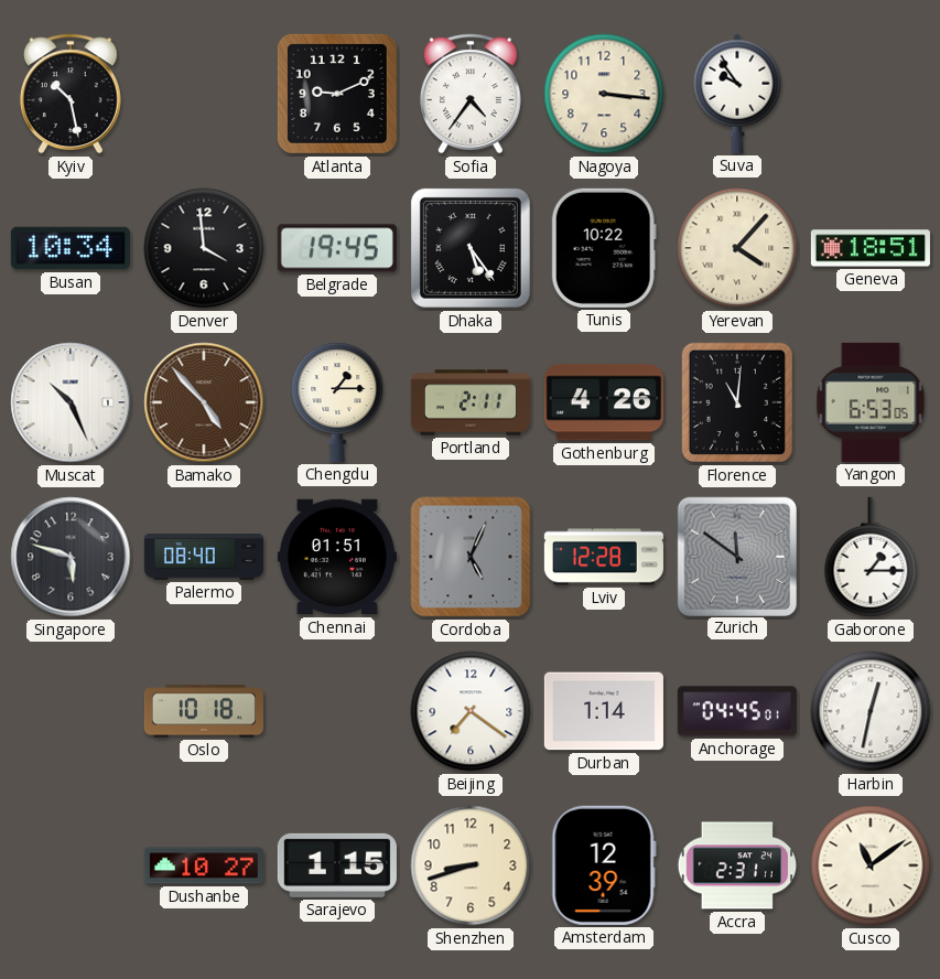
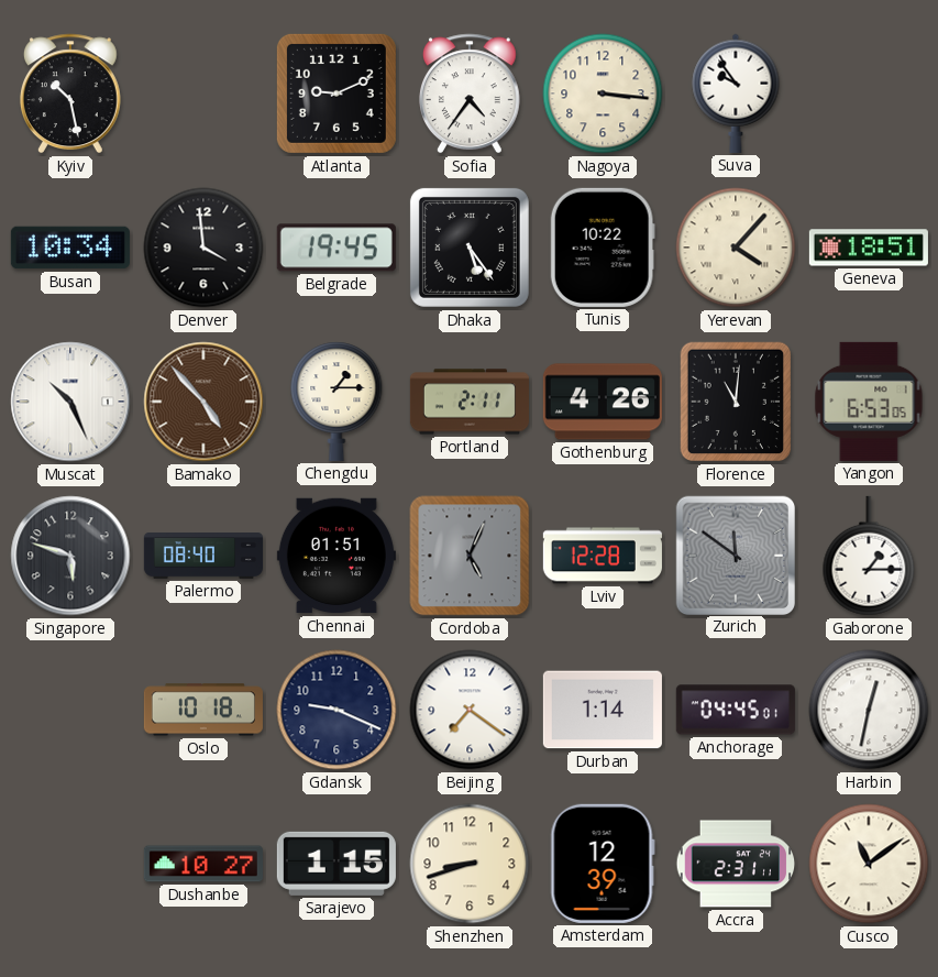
Gdansk: none -> 9:19
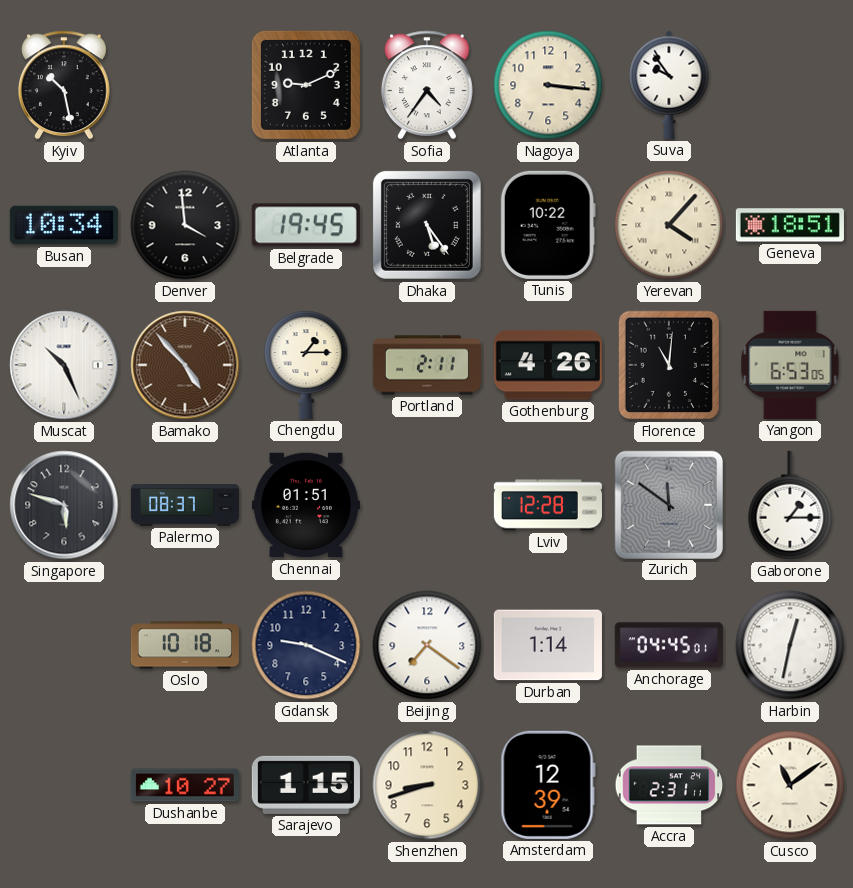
Palermo: 08:40 -> 08:37
Cordoba: 5:04 -> none
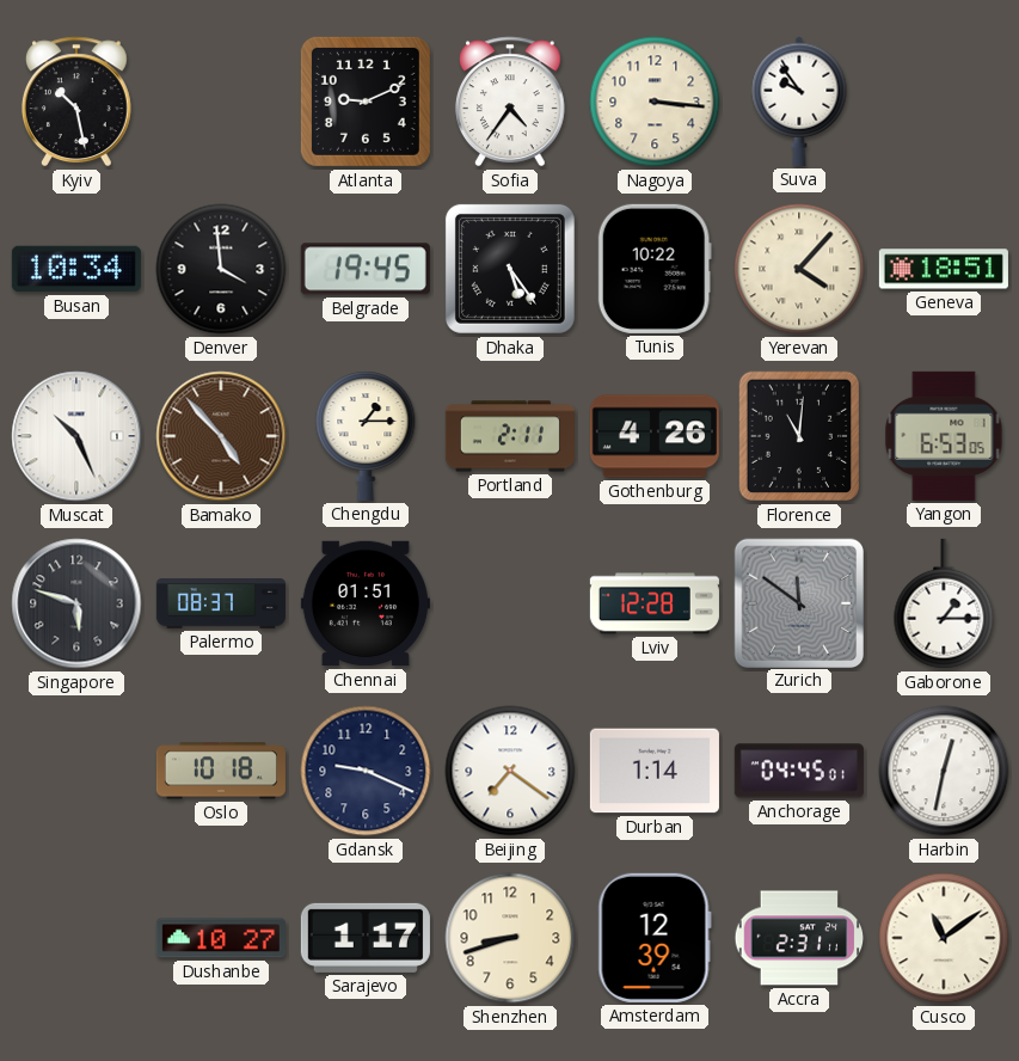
Sarajevo: 1:15 -> 1:17
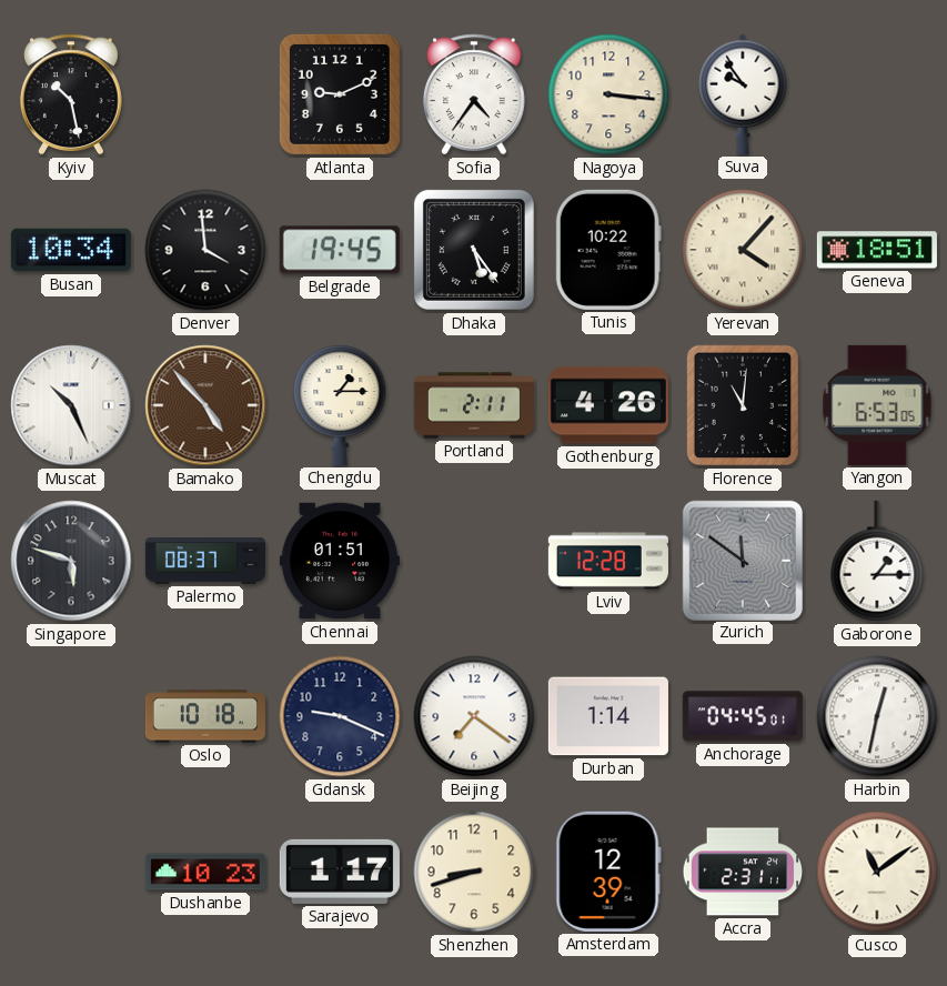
Dushanbe: 10:27 -> 10:23
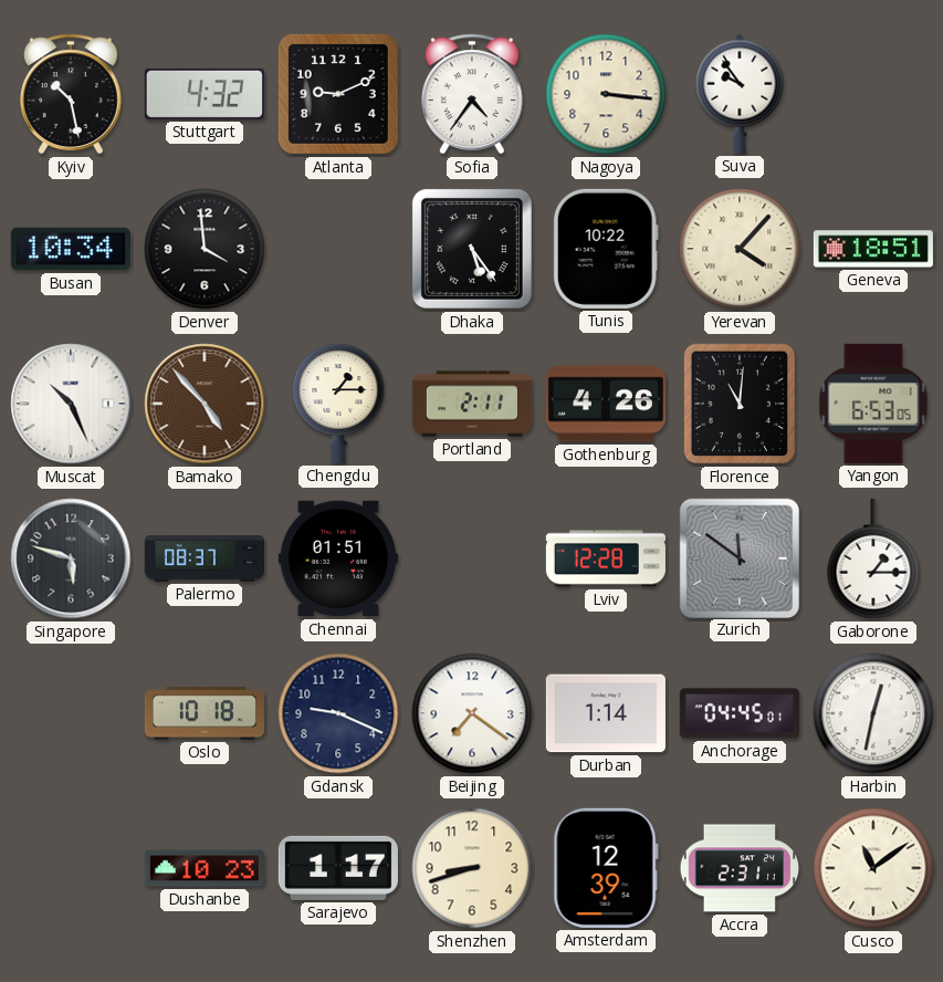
Stuttgart: none -> 4:32
Belgrade: 19:45 -> none
